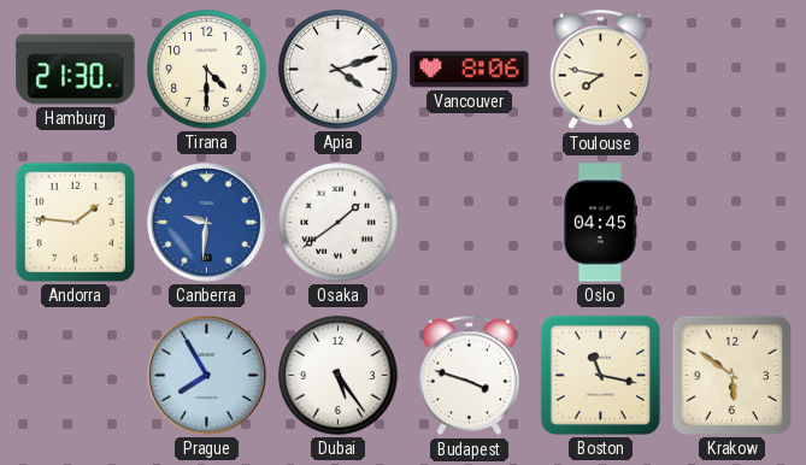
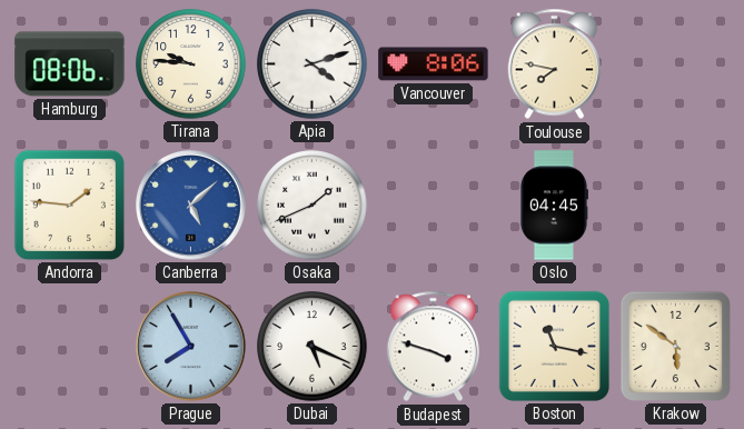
Hamburg: 21:30 -> 08:06
Tirana: 4:30 -> 9:46
Canberra: 9:31 -> 5:08
Osaka: 1:39 -> 1:41
Dubai: 5:24 -> 5:19
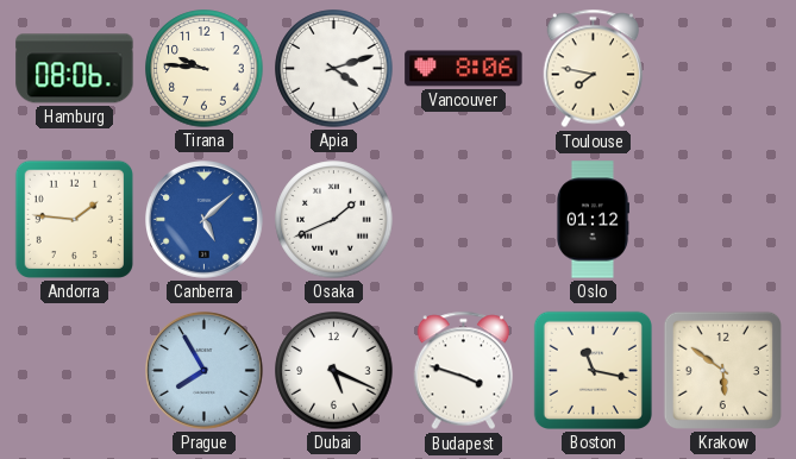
Oslo: 04:45 -> 01:12
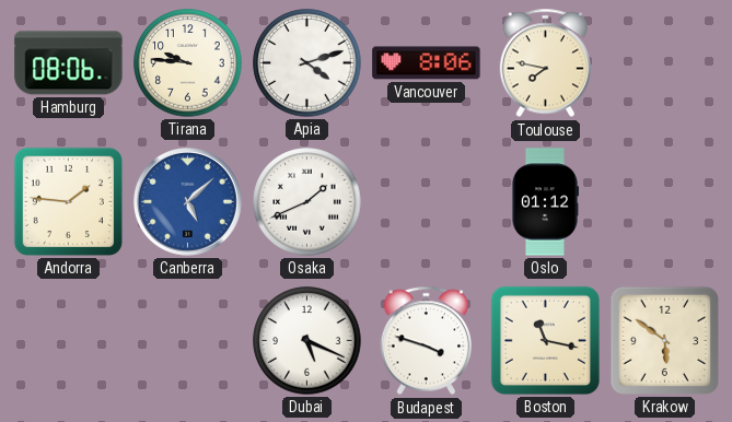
Prague: 7:55 -> none
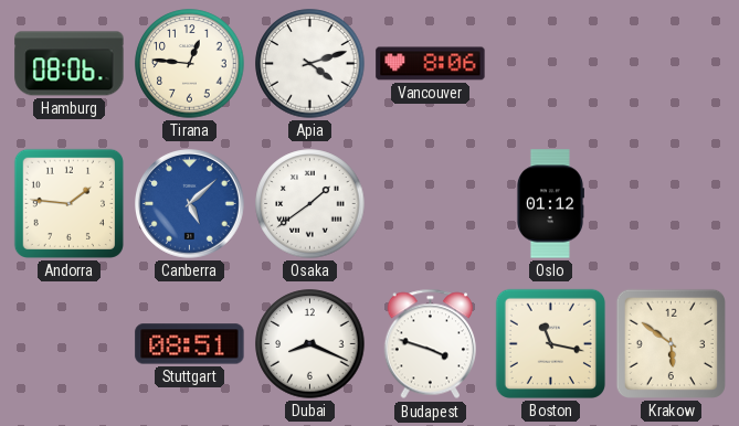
Tirana: 9:46 -> 12:46
Toulouse: 7:47 -> none
Osaka: 1:41 -> 1:39
Stuttgart: none -> 08:51
Dubai: 5:19 -> 8:19
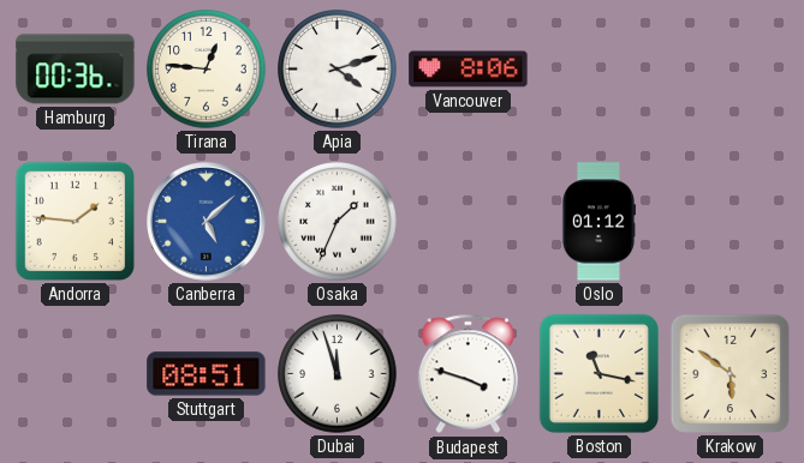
Hamburg: 08:06 -> 00:36
Osaka: 1:39 -> 1:34
Dubai: 8:19 -> 11:57
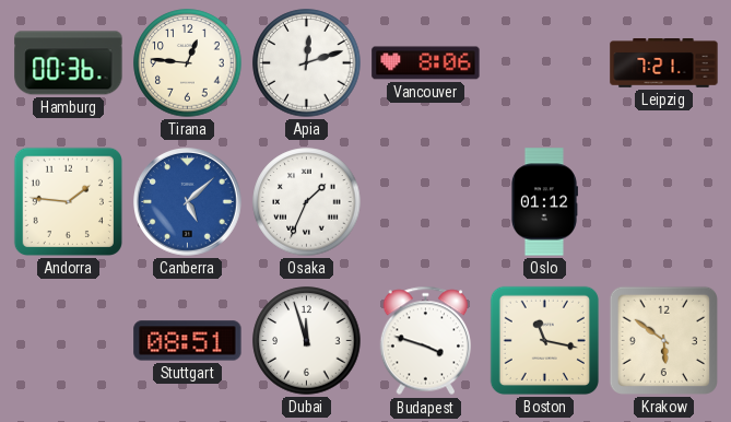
Apia: 4:12 -> 12:12
Leipzig: none -> 7:21
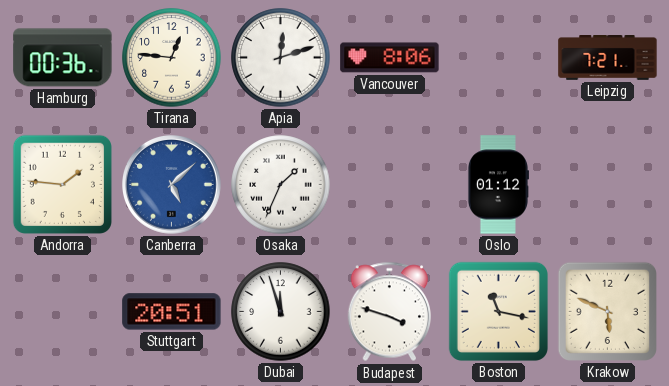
Stuttgart: 08:51 -> 20:51
Krakow: 5:51 -> 5:49
